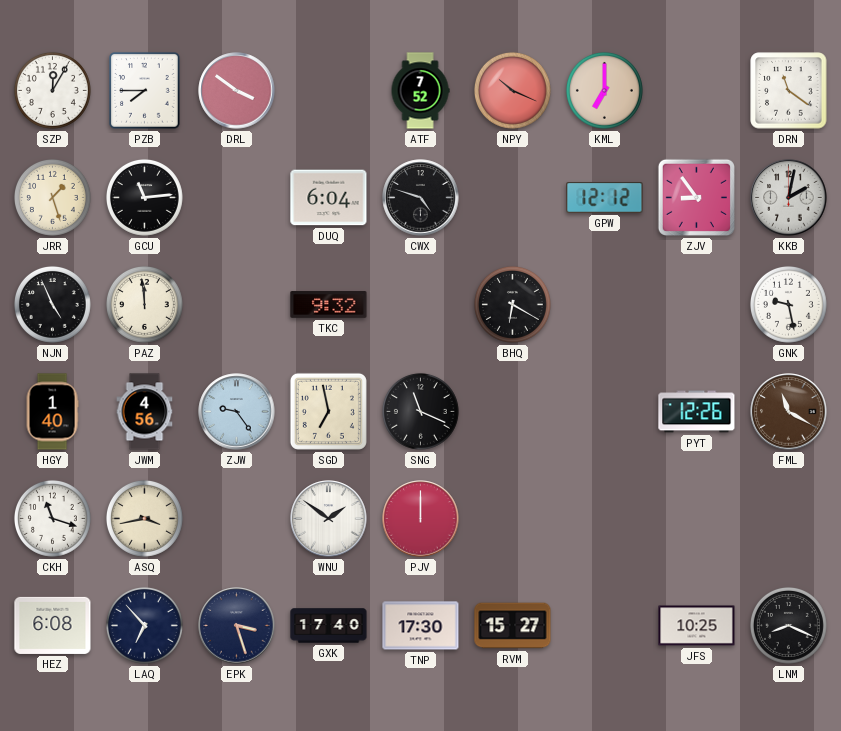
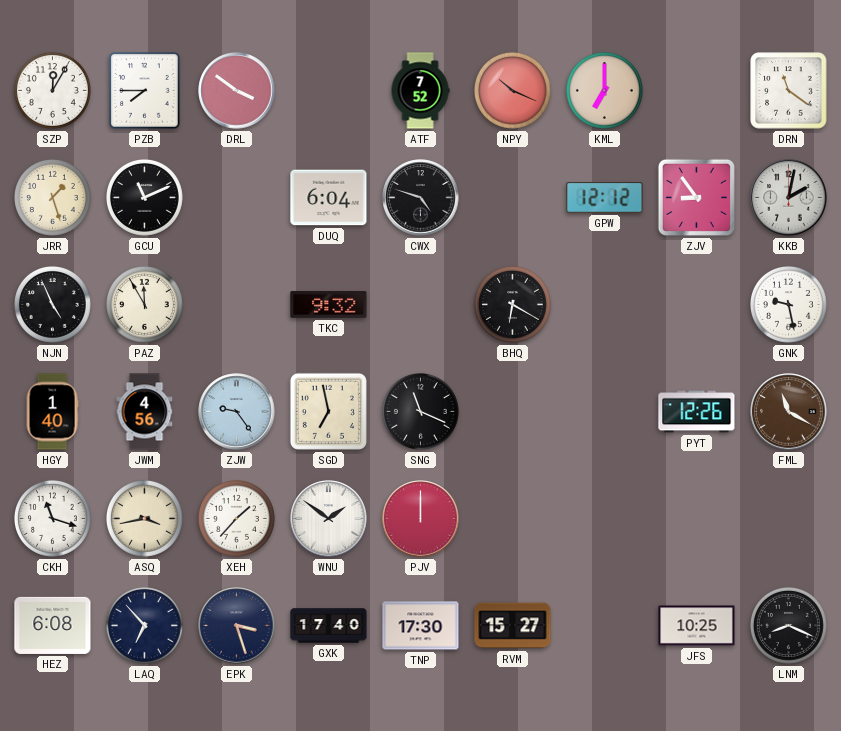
GCU: 11:14 -> 11:11
PAZ: 11:59 -> 11:55
XEH: none -> 1:37
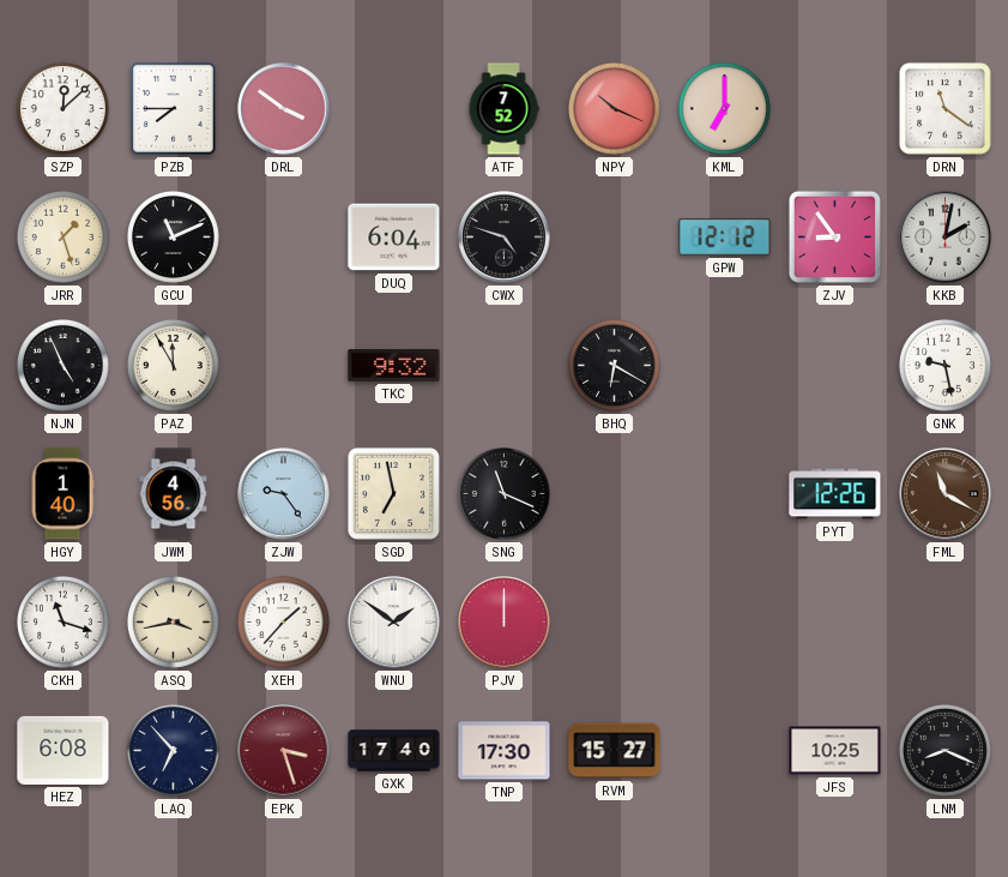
SZP: 12:05 -> 12:08
EPK dial: navy -> burgundy
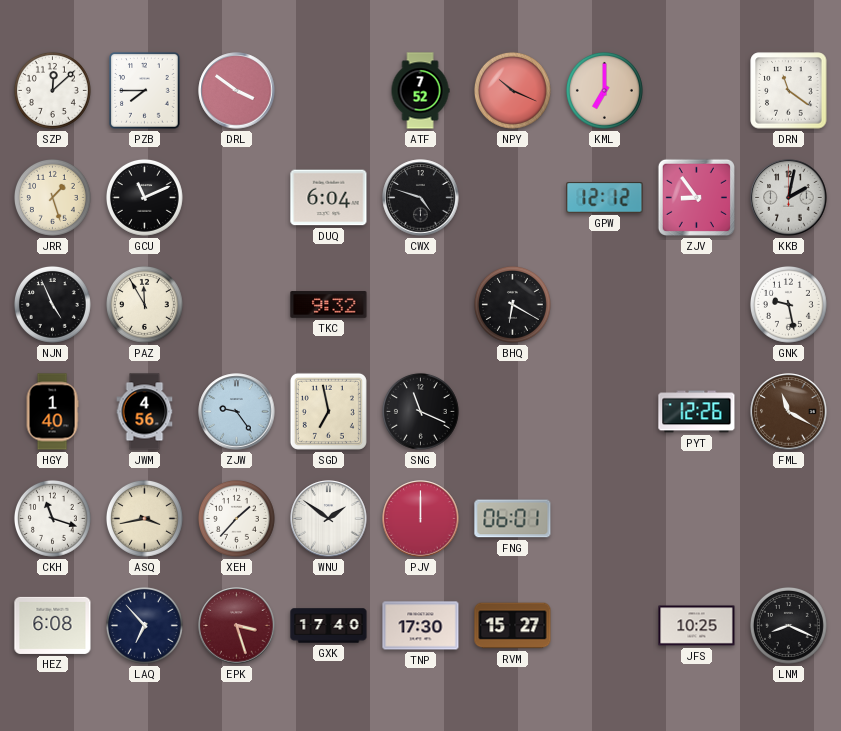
FNG: none -> 06:01
